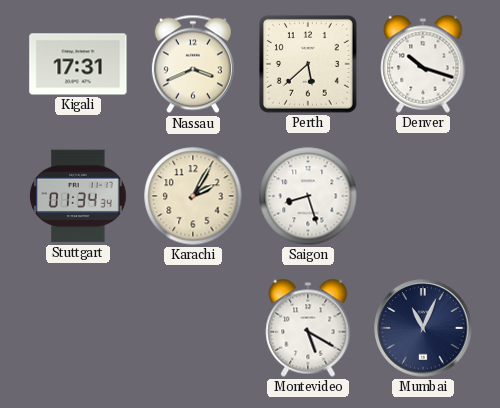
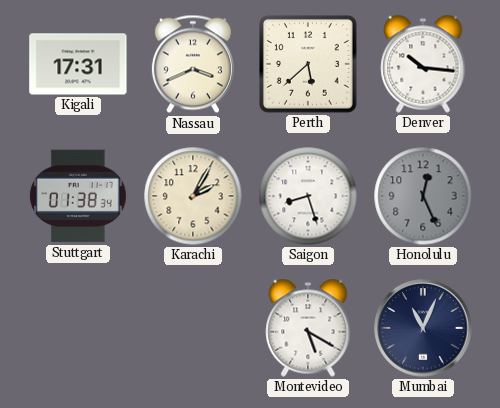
Denver: 10:18 -> 10:16
Stuttgart: 01:34 -> 01:38
Honolulu: none -> 12:26
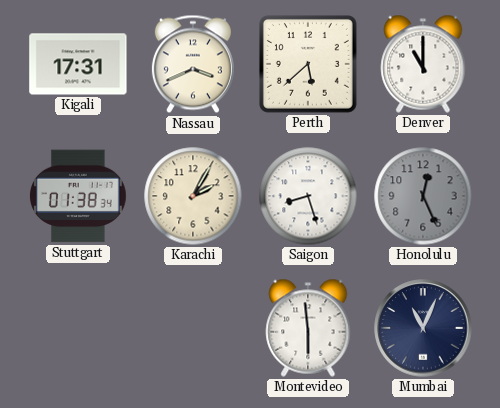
Denver: 10:16 -> 11:00
Montevideo: 5:20 -> 5:59
